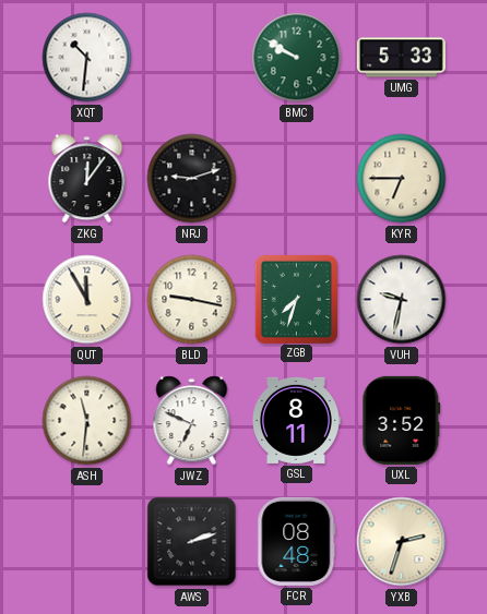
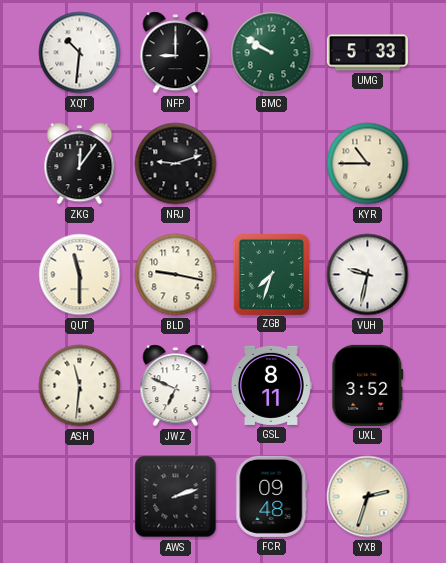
NFP: none -> 9:00
KYR: 6:45 -> 10:45
QUT: 11:55 -> 11:30
FCR: 08:48 -> 09:48
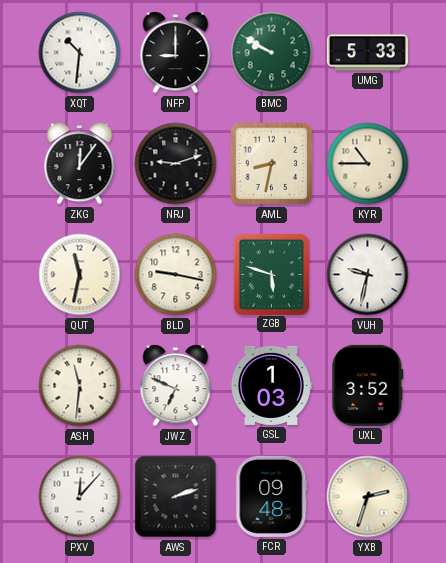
AML: none -> 8:32
QUT: 11:30 -> 11:32
ZGB: 7:33 -> 5:48
GSL: 8:11 -> 1:03
PXV: none -> 12:07
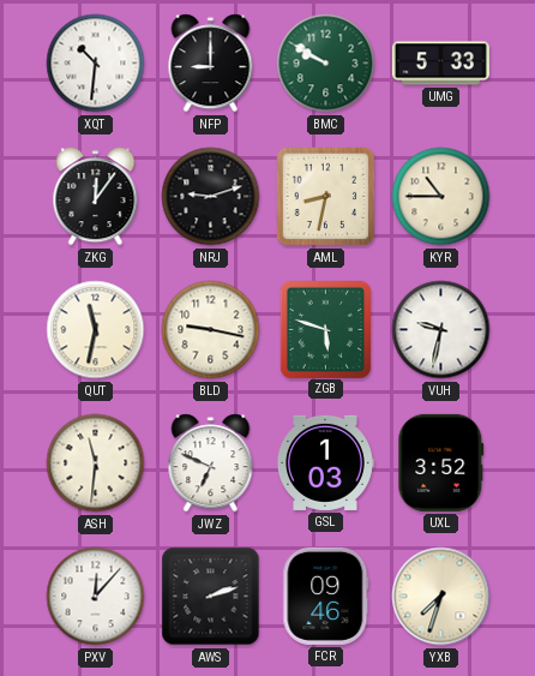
FCR: 09:48 -> 09:46
YXB: 2:33 -> 7:33
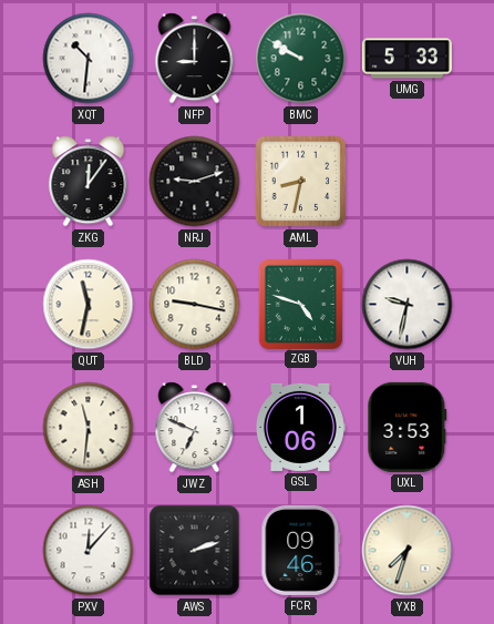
KYR: 10:45 -> none
ZGB: 5:48 -> 4:48
GSL: 1:03 -> 1:06
UXL: 3:52 -> 3:53
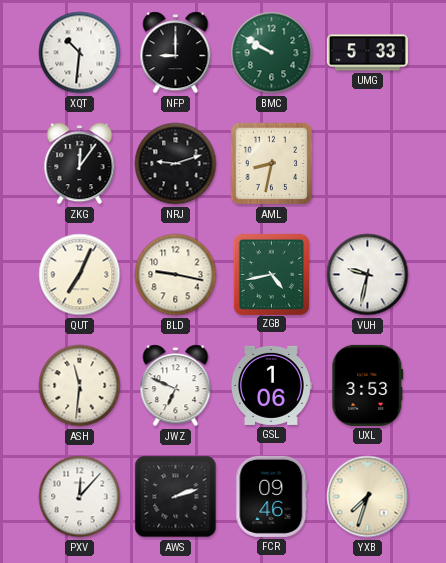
QUT: 11:32 -> 7:04
ZGB: 4:48 -> 4:43
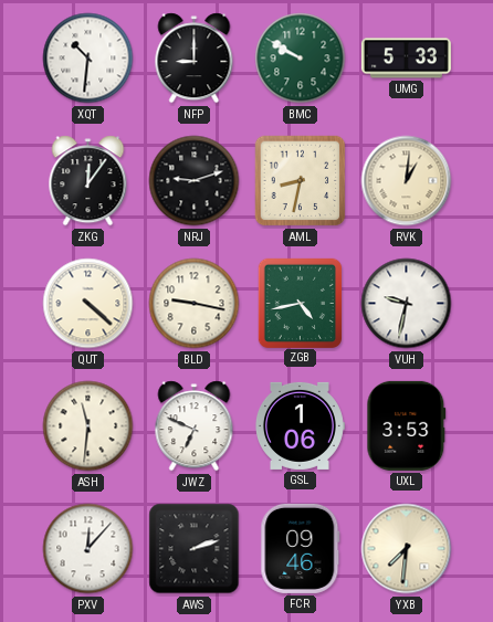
RVK: none -> 1:01
QUT: 7:04 -> 4:22
YXB: 7:33 -> 7:31
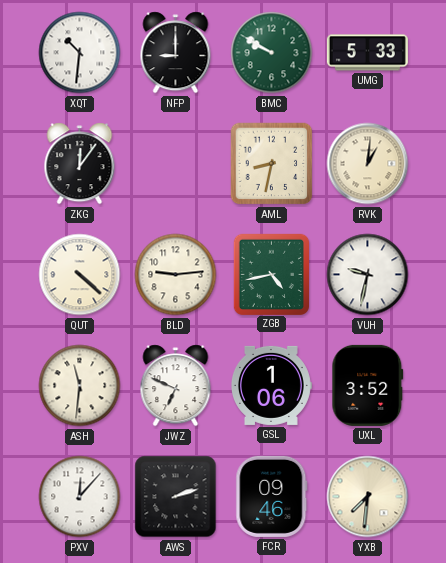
NRJ: 9:12 -> none
BLD: 9:17 -> 9:14
UXL: 3:53 -> 3:52
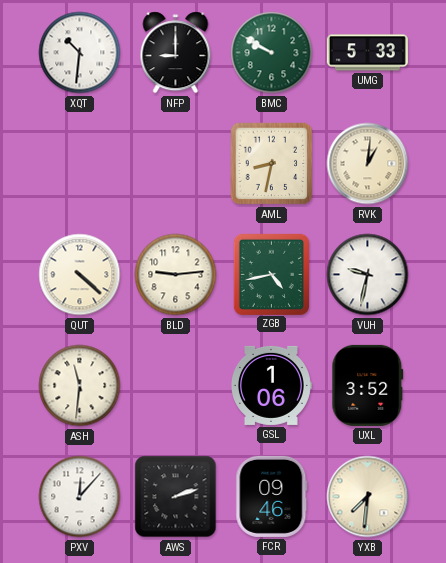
ZKG: 12:06 -> none
JWZ: 6:49 -> none
